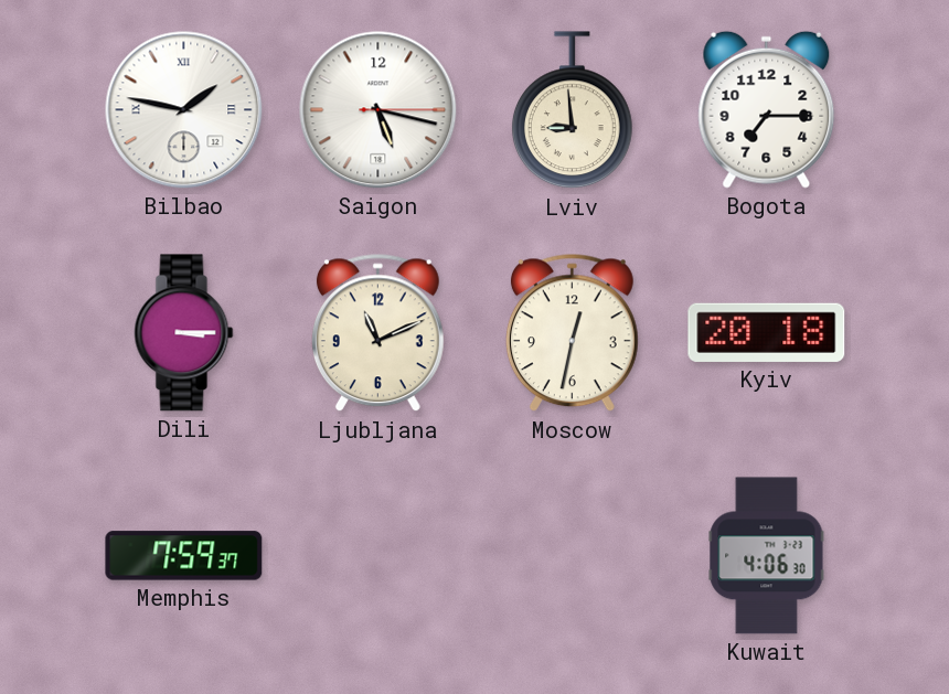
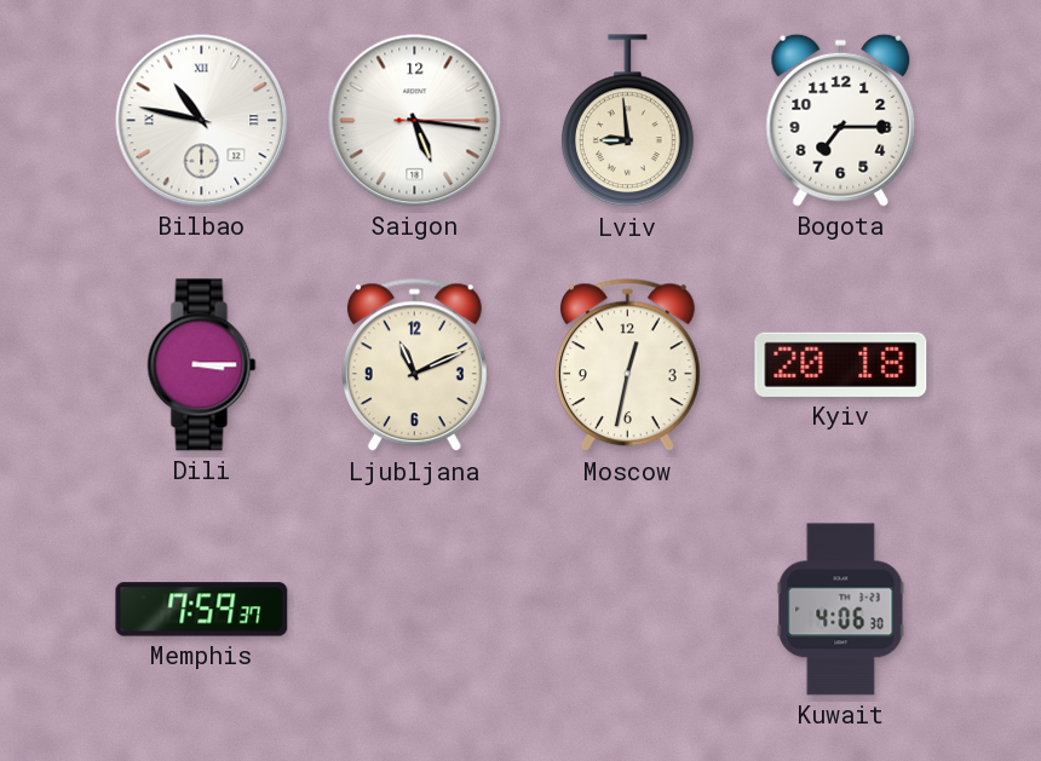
Bilbao: 1:47 -> 10:47
Saigon: 5:17 -> 5:16
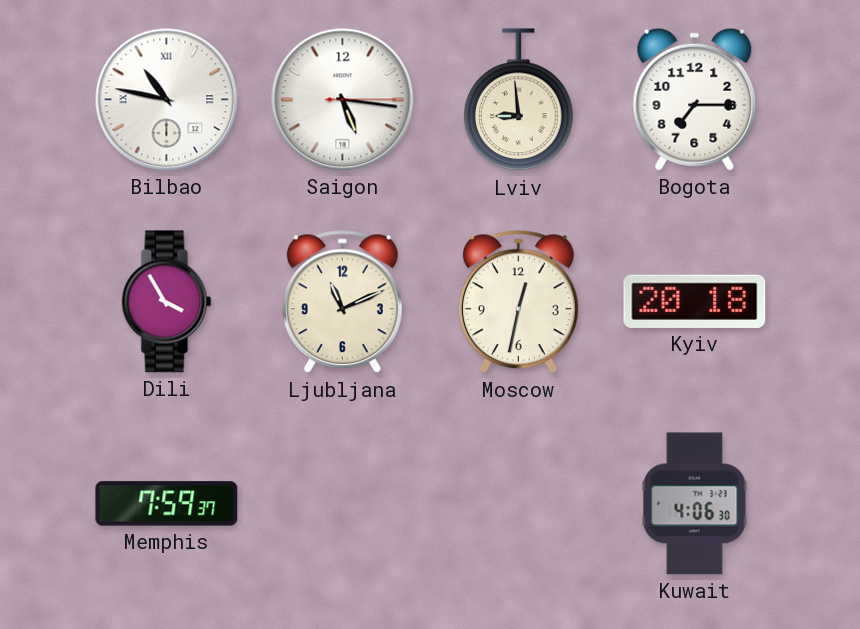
Dili: 3:15 -> 3:55
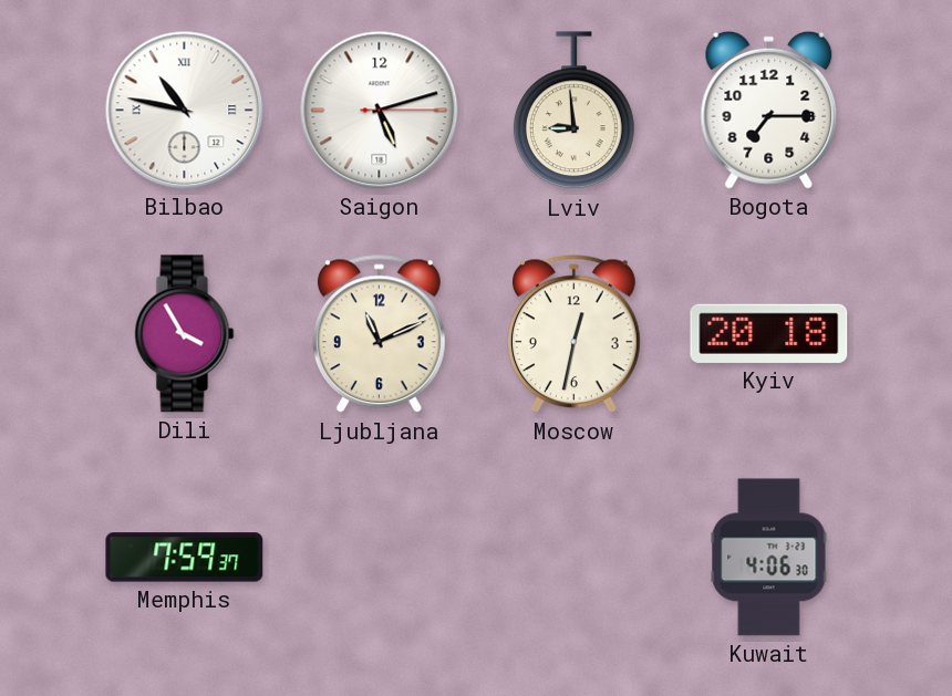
Saigon: 5:16 -> 5:12
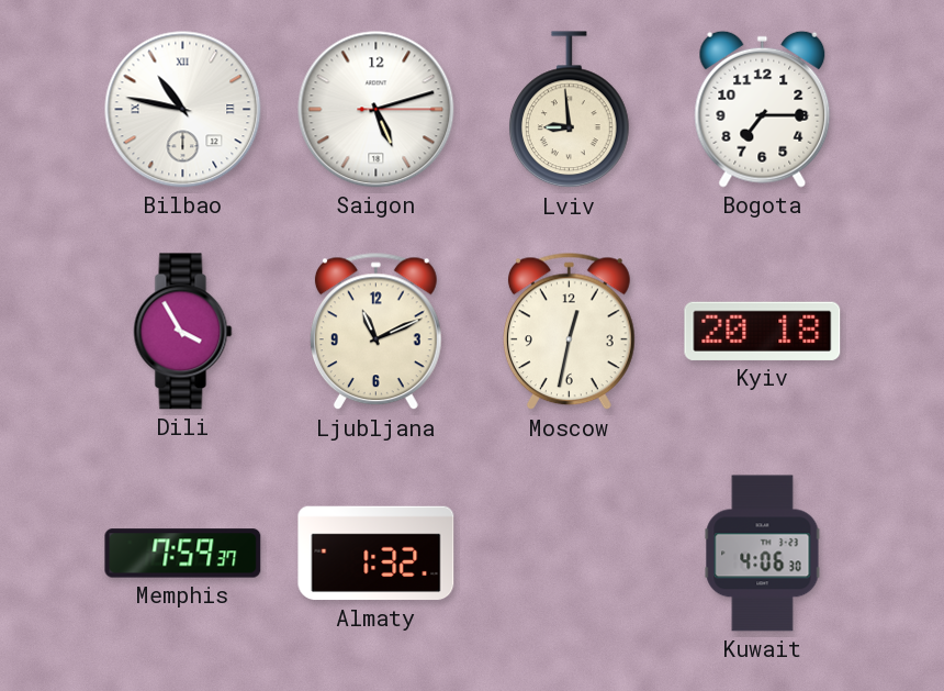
Almaty: none -> 1:32
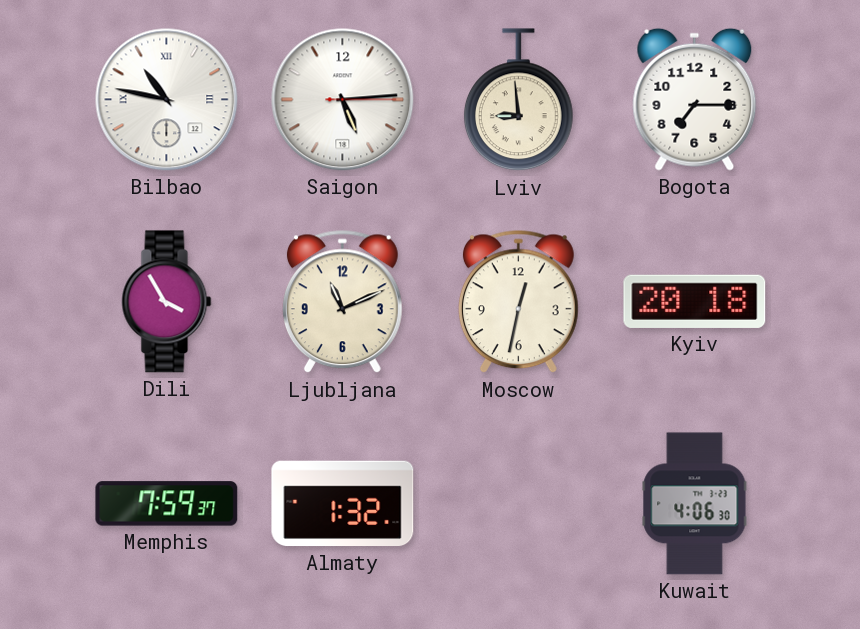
Saigon: 5:12 -> 5:14
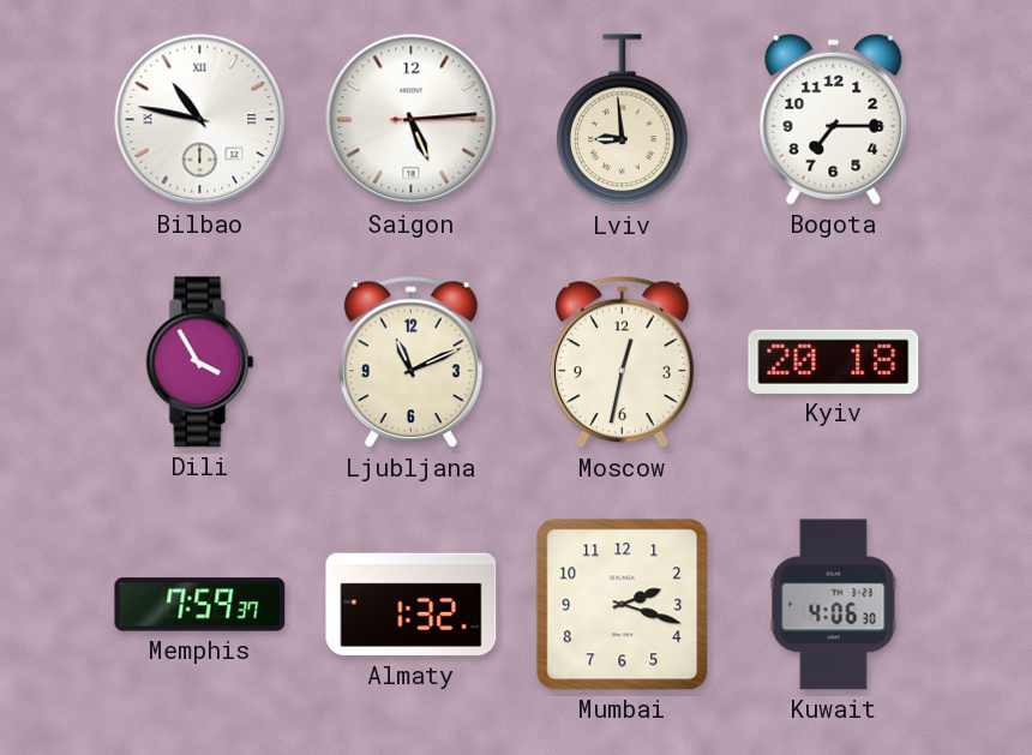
Mumbai: none -> 2:18
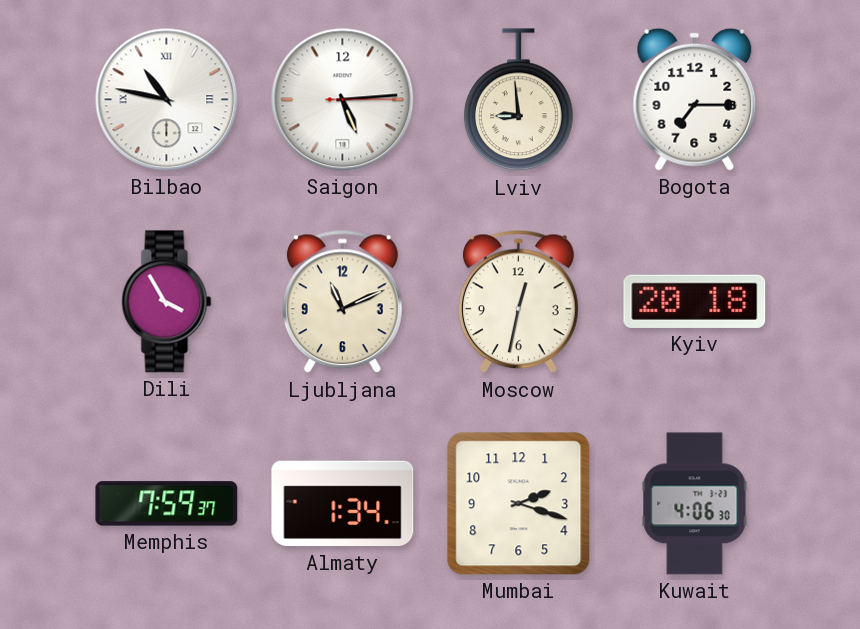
Almaty: 1:32 -> 1:34
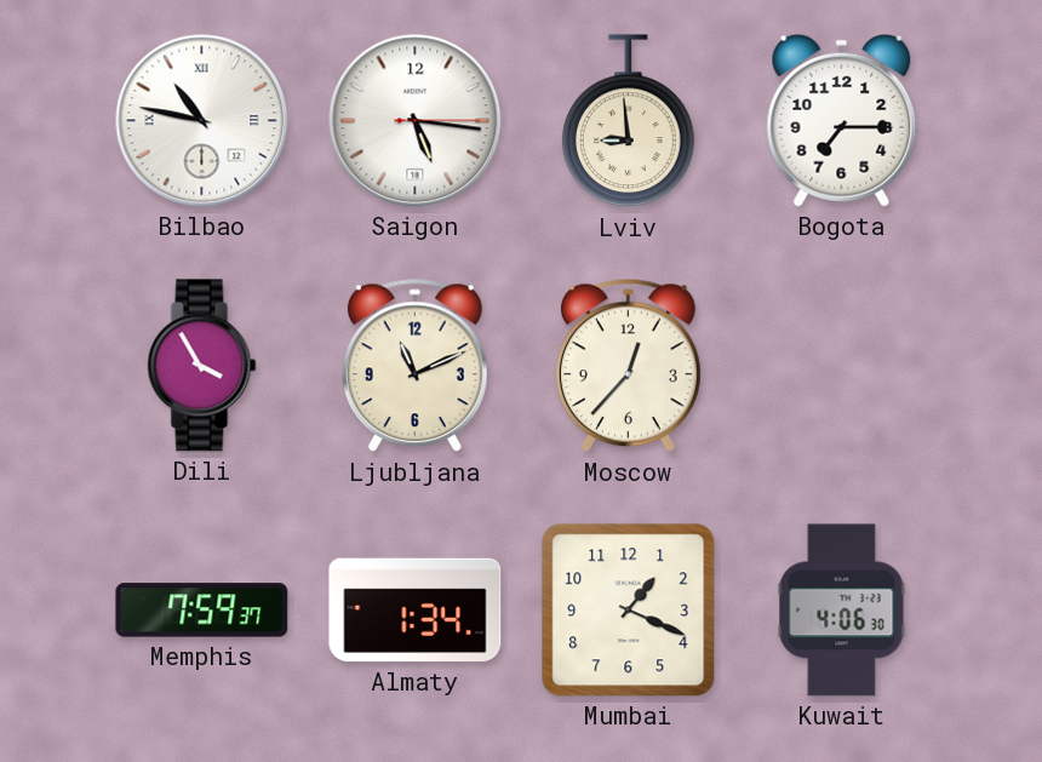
Saigon: 5:14 -> 5:16
Moscow: 12:32 -> 12:37
Kyiv: 20:18 -> none
Mumbai: 2:18 -> 1:19
